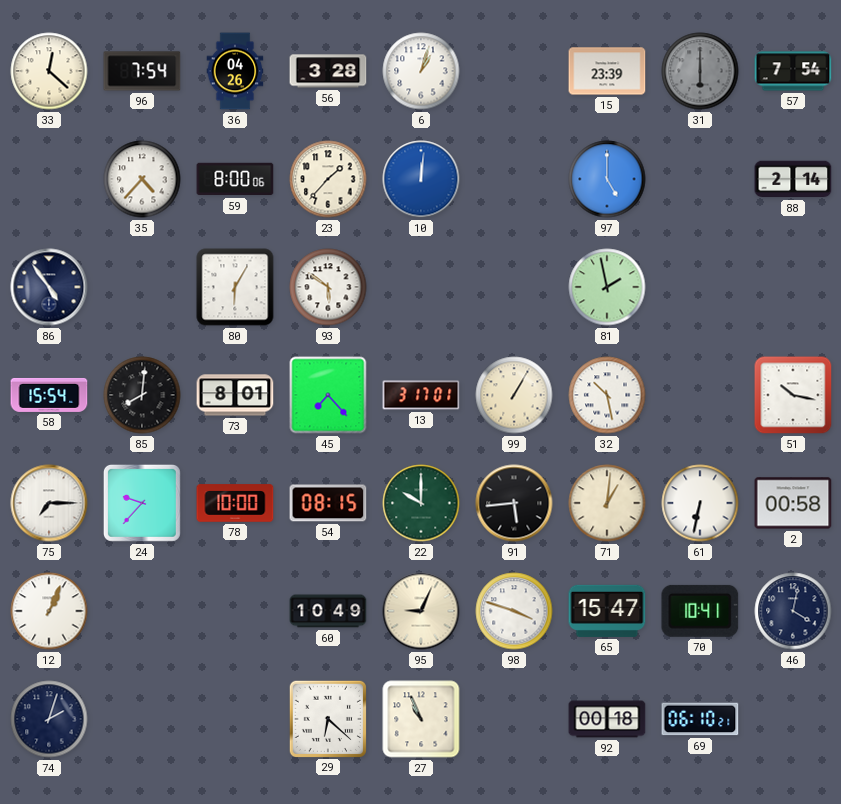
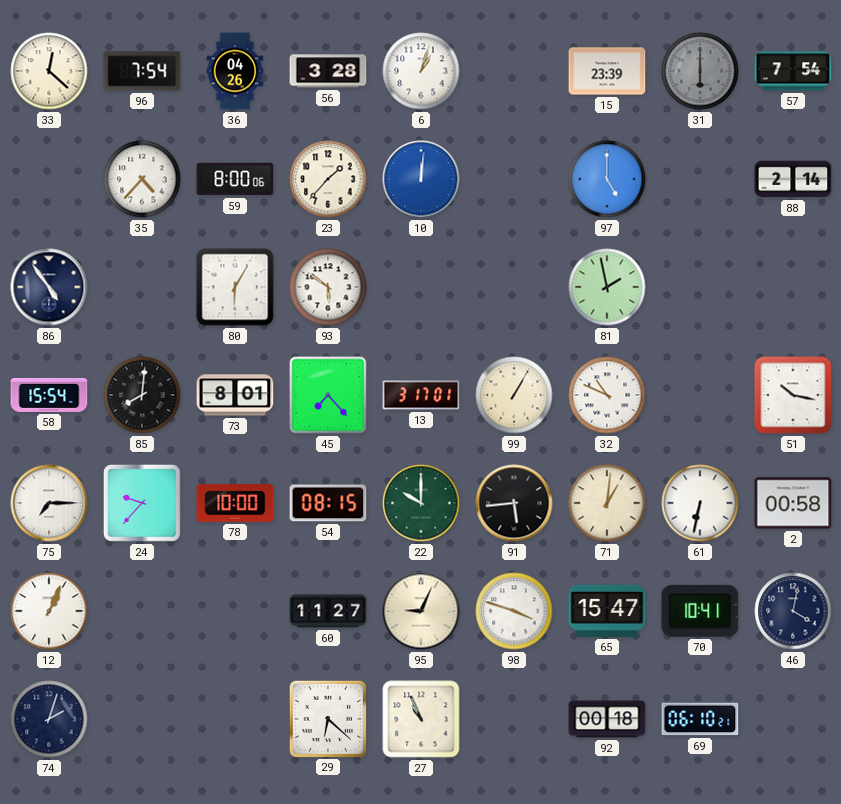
32: 10:28 -> 10:49
60: 10:49 -> 11:27
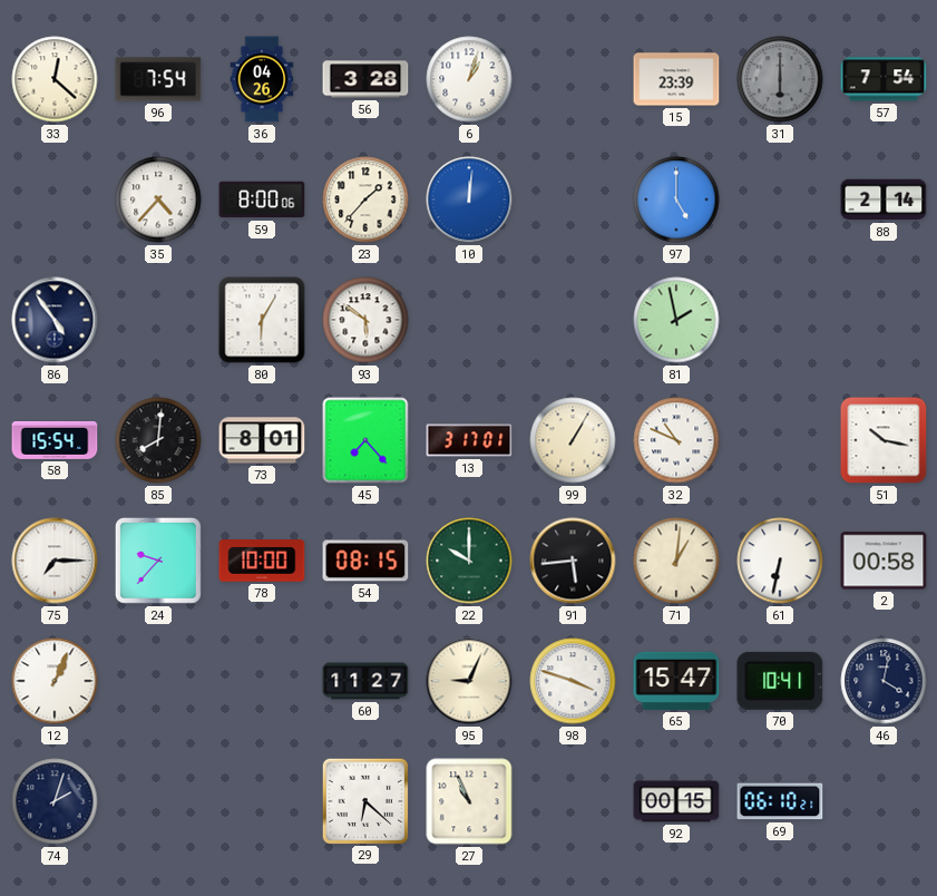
92: 00:18 -> 00:15
